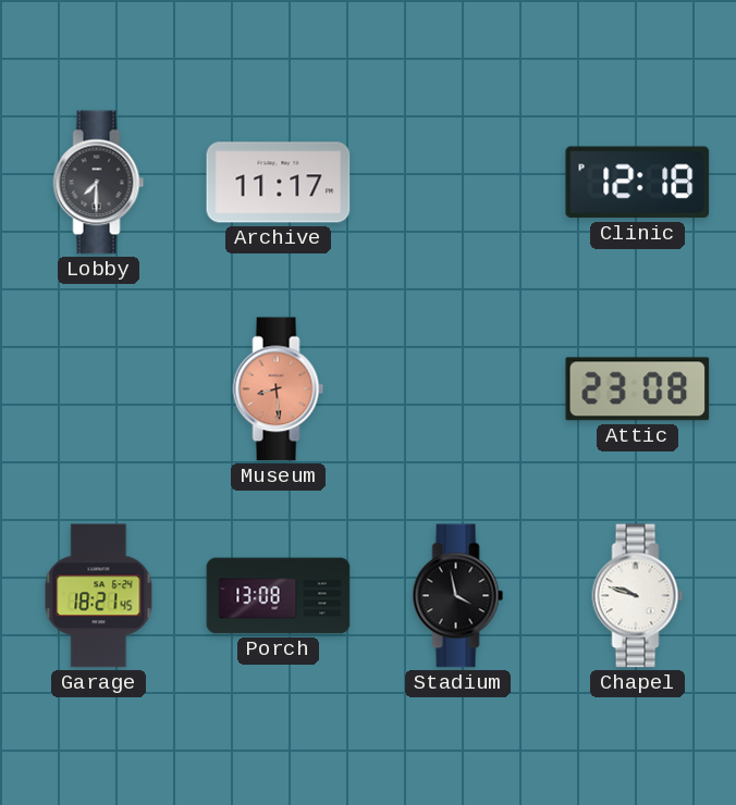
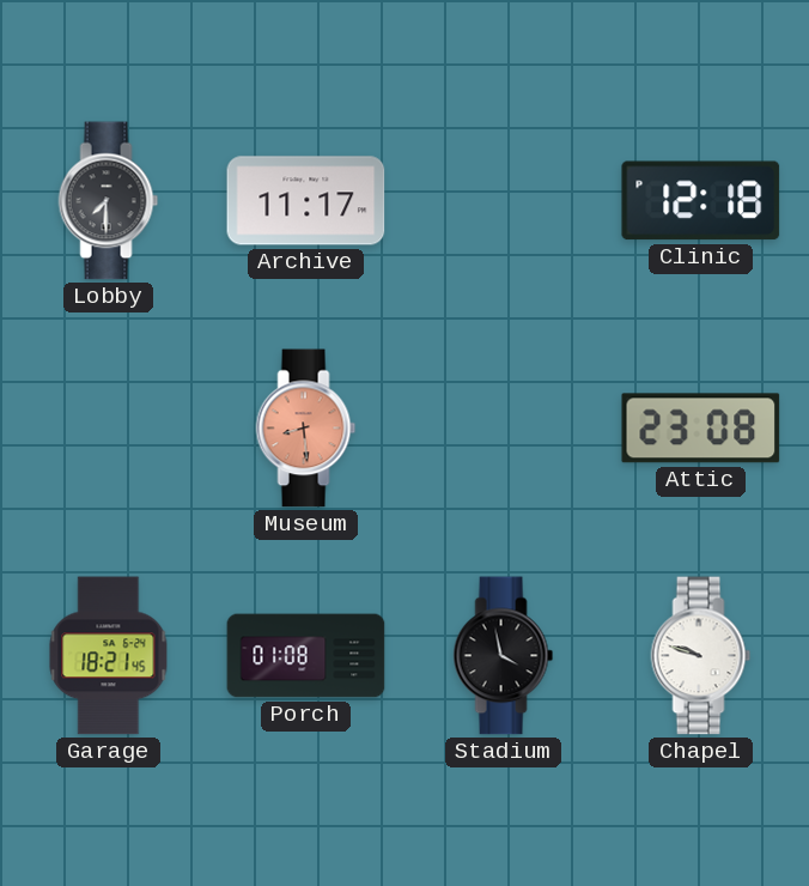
Porch: 13:08 -> 01:08
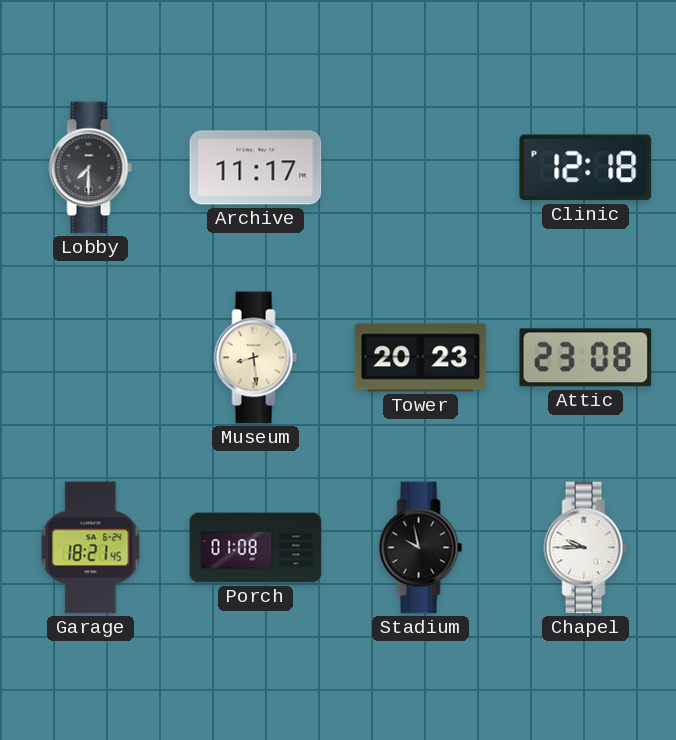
Museum dial: salmon -> cream
Tower: none -> 20:23
Stadium: 3:58 -> 9:58
Chapel: 9:48 -> 9:45
